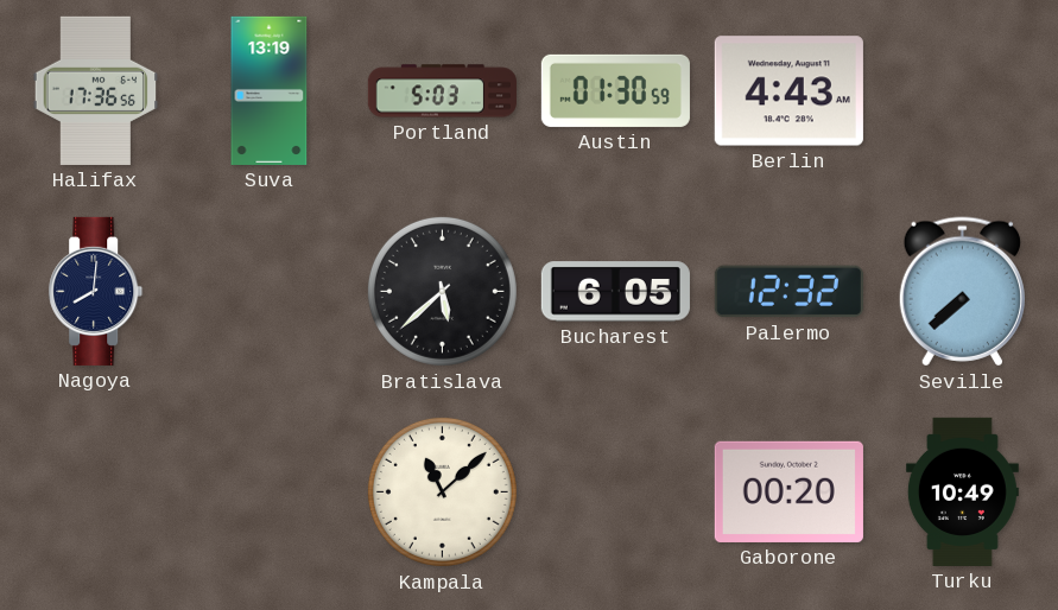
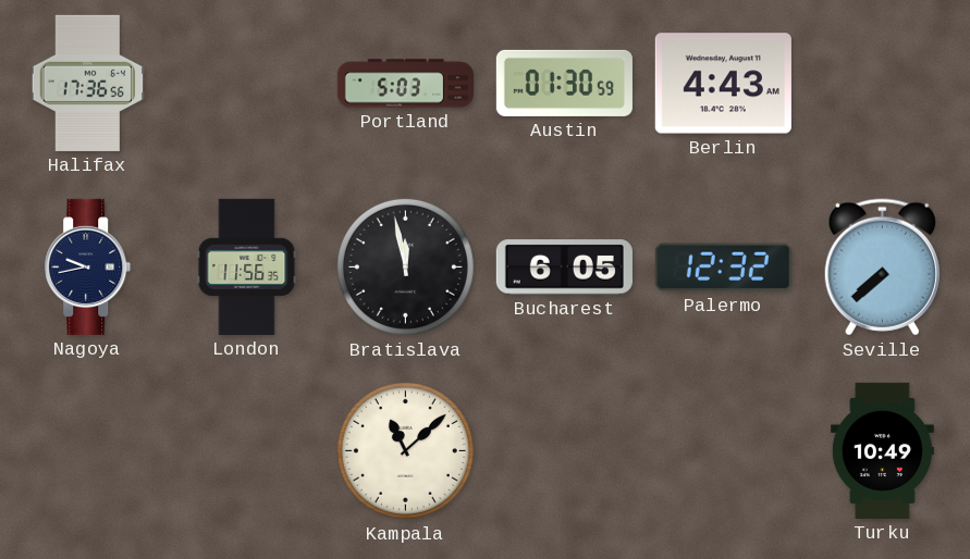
Suva: 13:19 -> none
Nagoya: 8:01 -> 9:43
London: none -> 11:56
Bratislava: 5:38 -> 11:58
Gaborone: 00:20 -> none
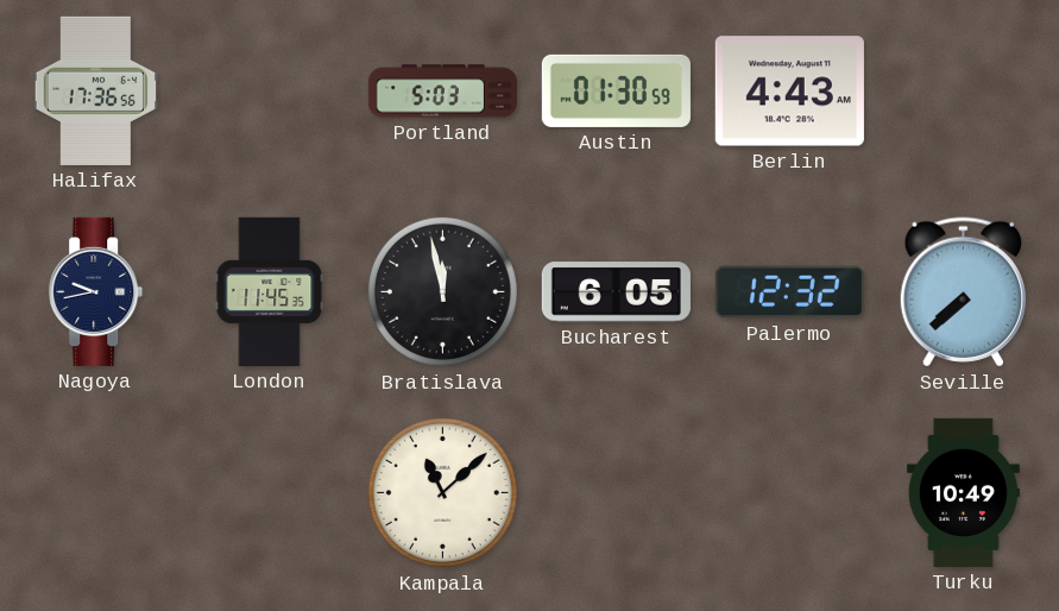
London: 11:56 -> 11:45
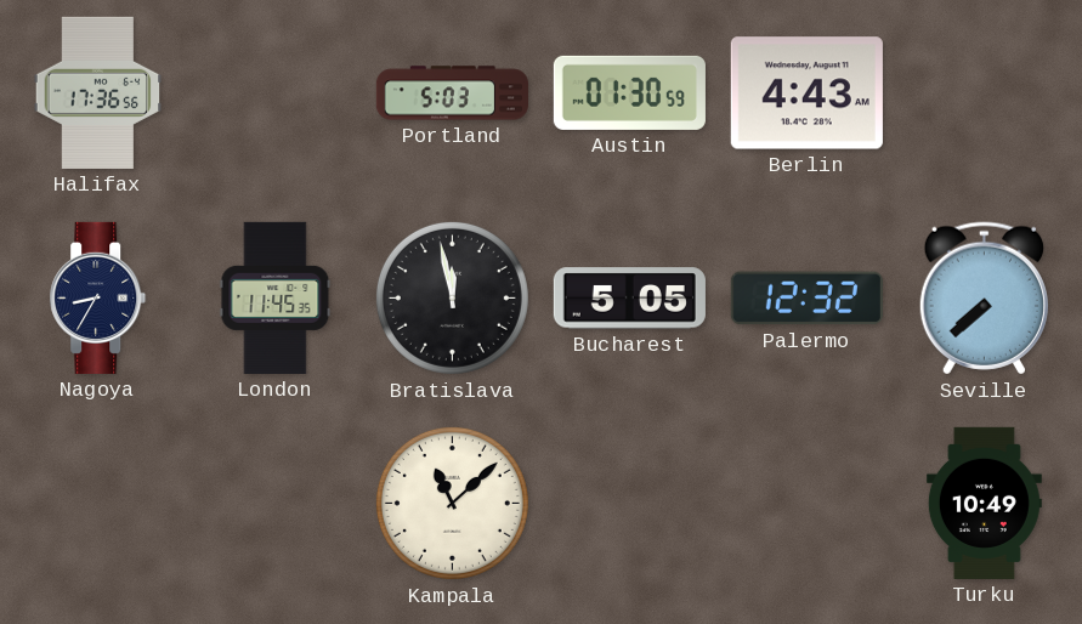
Nagoya: 9:43 -> 8:35
Bucharest: 6:05 -> 5:05
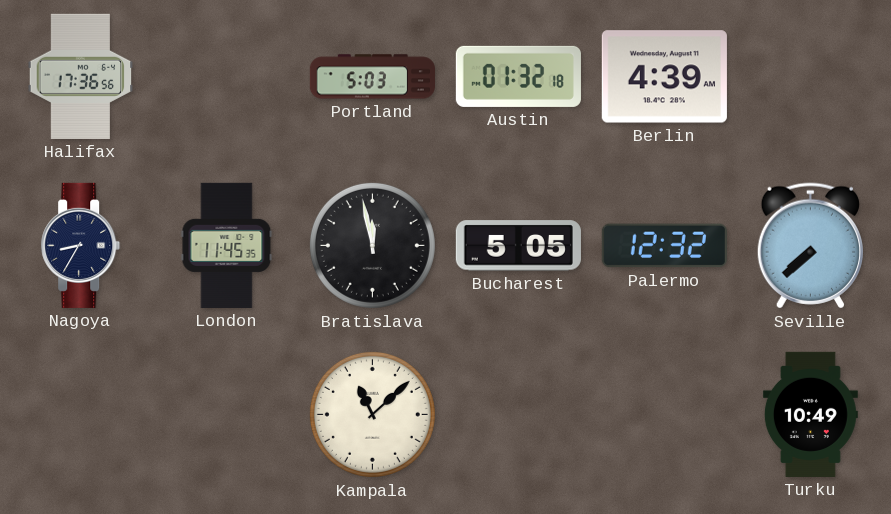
Austin: 01:30 -> 01:32
Berlin: 4:43 -> 4:39
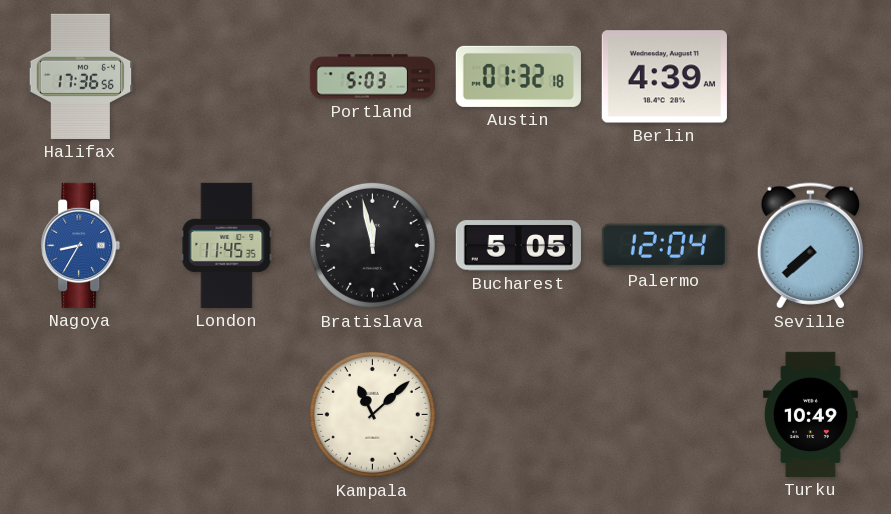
Nagoya dial: navy -> blue
Palermo: 12:32 -> 12:04
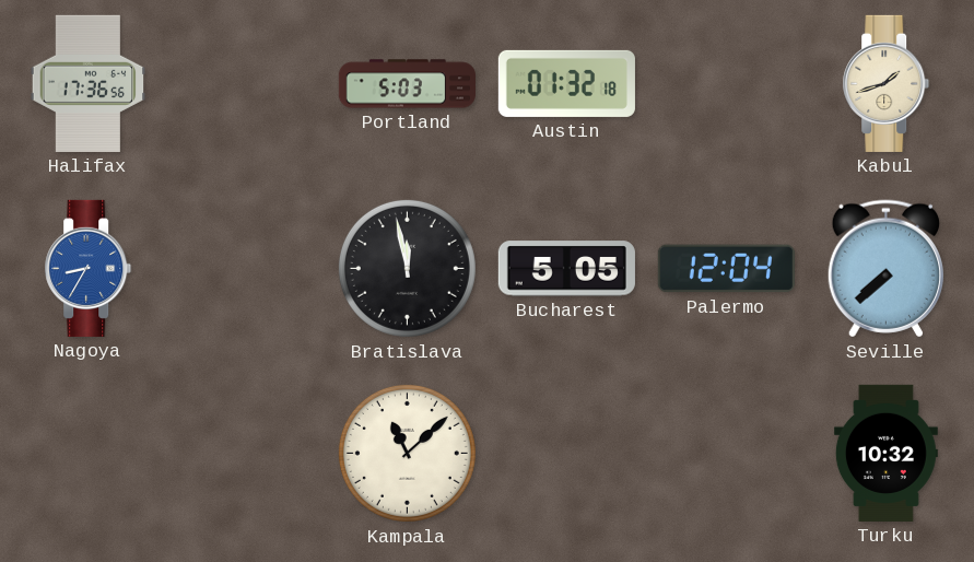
Berlin: 4:39 -> none
Kabul: none -> 1:42
London: 11:45 -> none
Turku: 10:49 -> 10:32
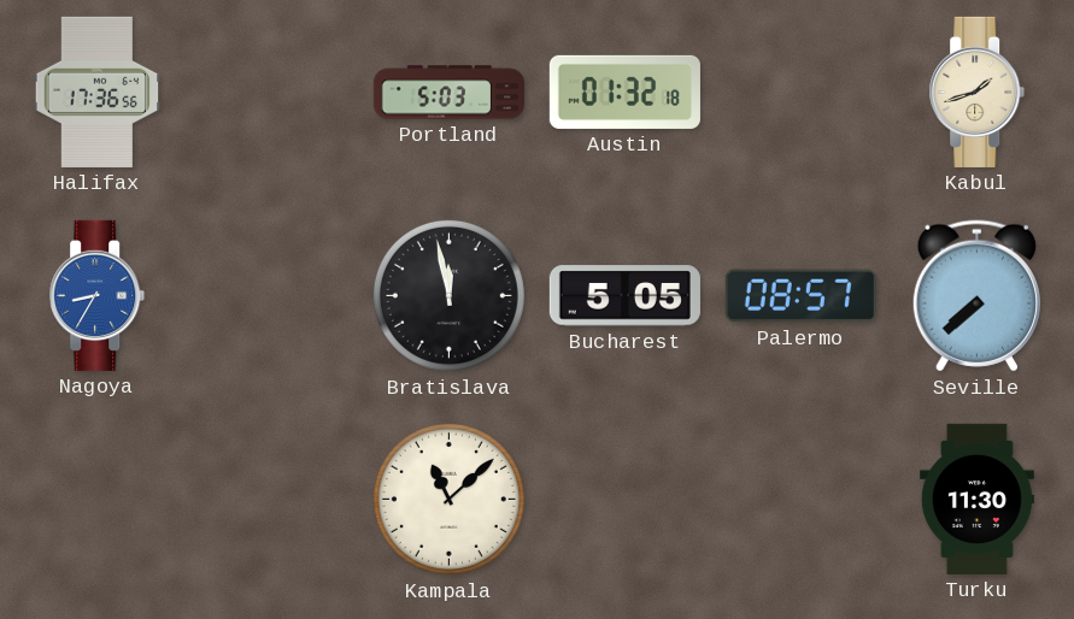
Palermo: 12:04 -> 08:57
Turku: 10:32 -> 11:30
